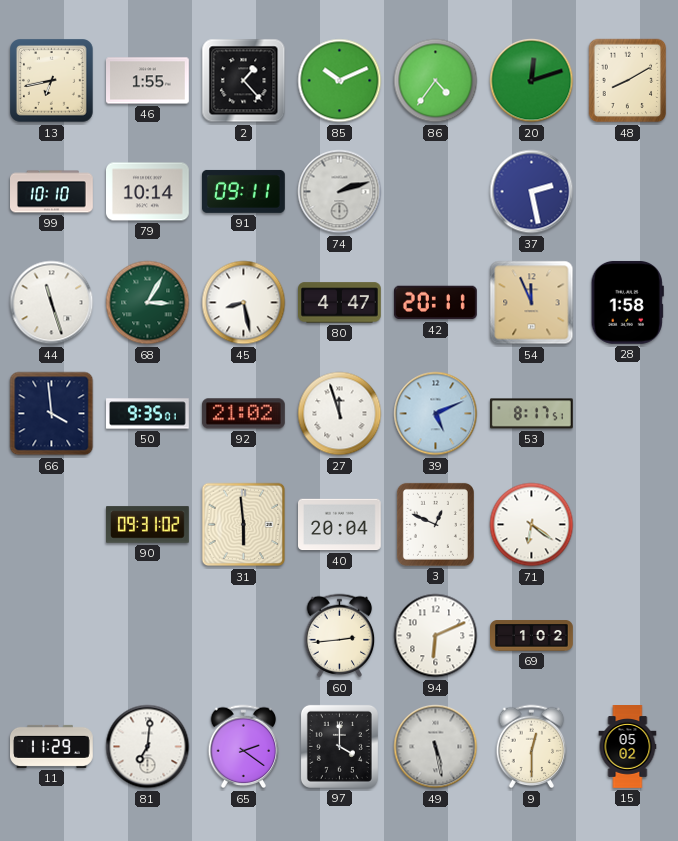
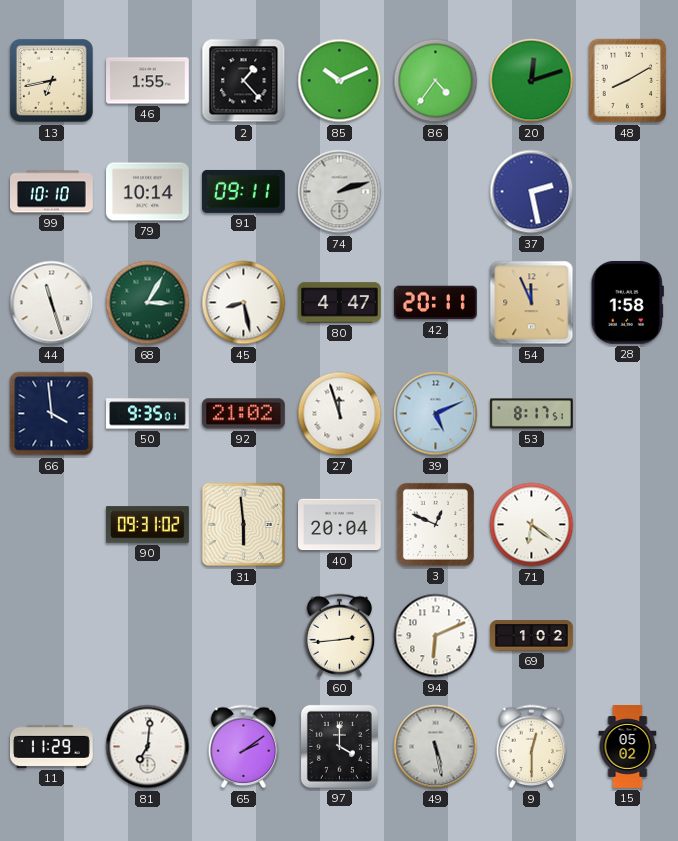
65: 2:21 -> 2:09
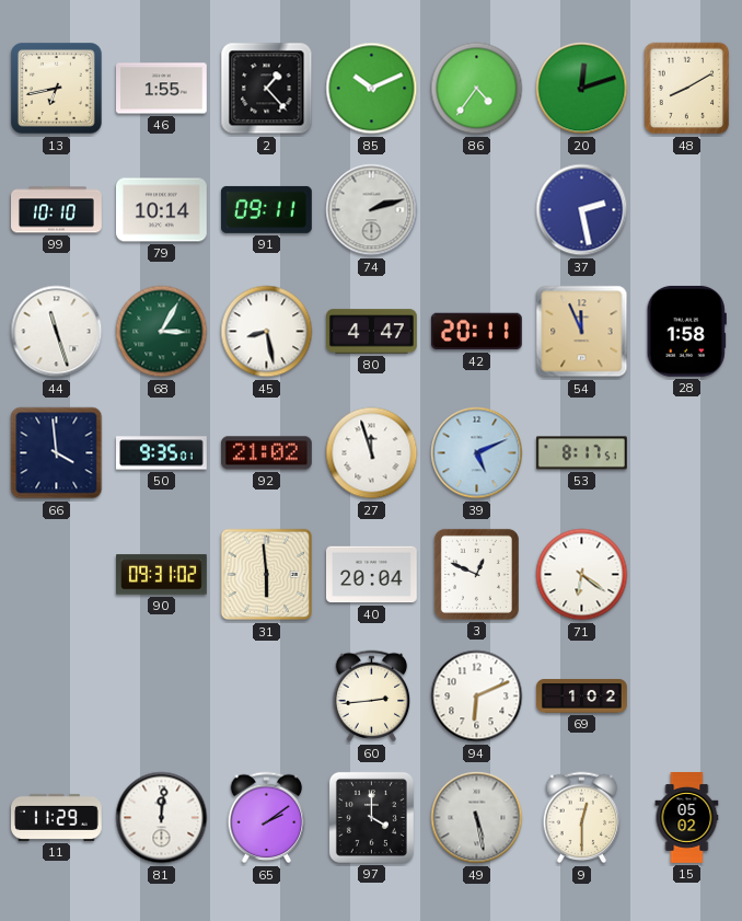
81: 7:01 -> 12:01
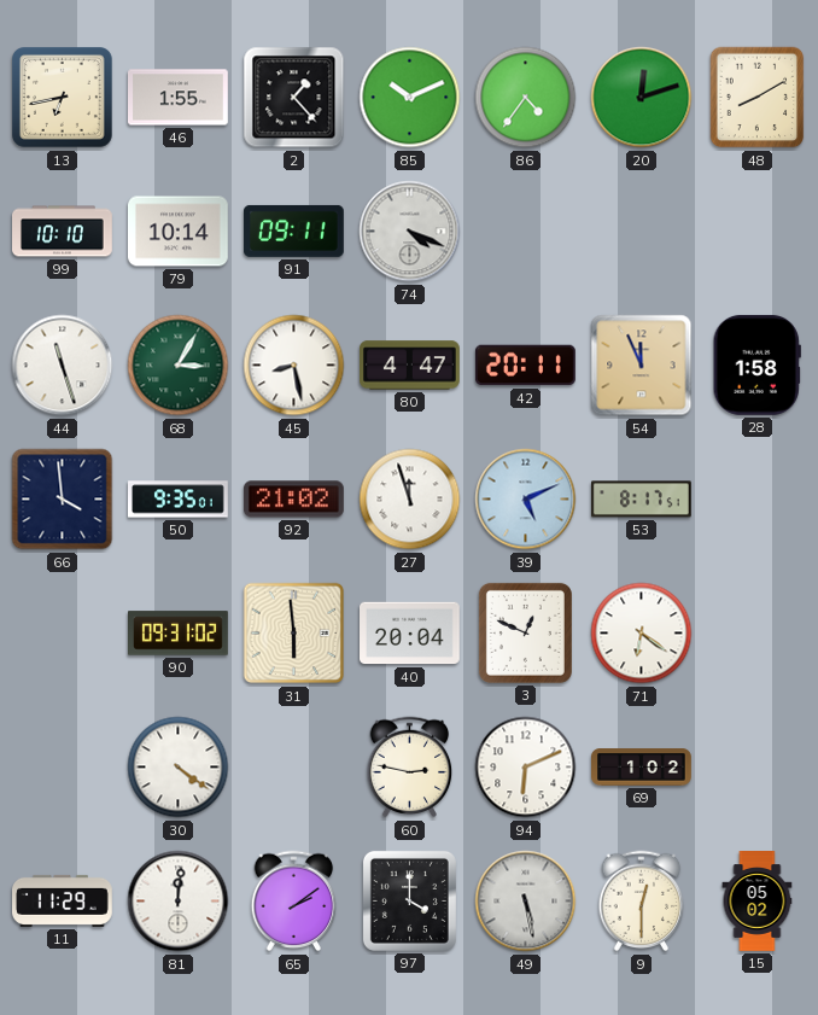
74: 2:12 -> 4:19
37: 2:28 -> none
30: none -> 4:21
60: 2:44 -> 2:47
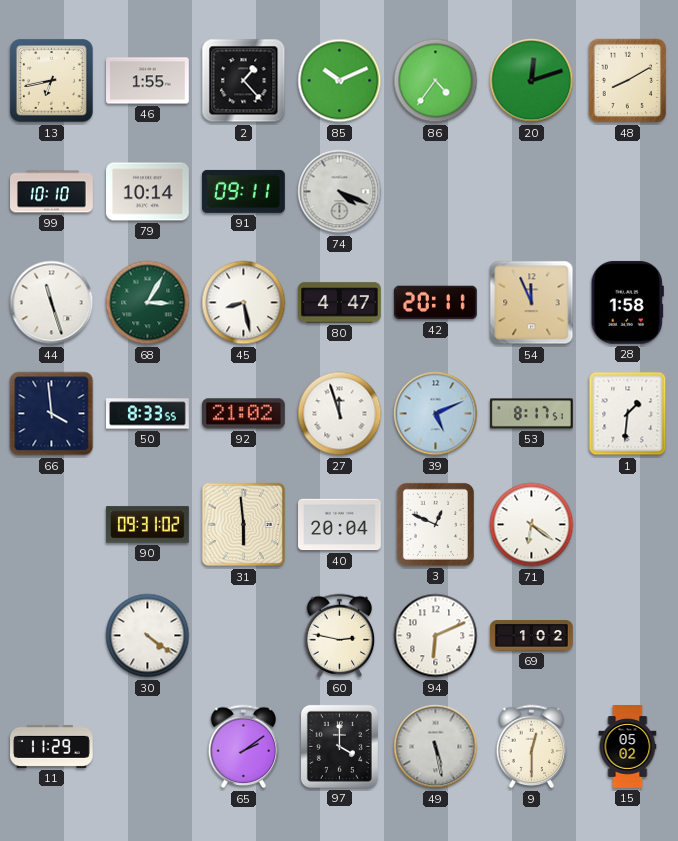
50: 9:35 -> 8:33
1: none -> 1:31
81: 12:01 -> none
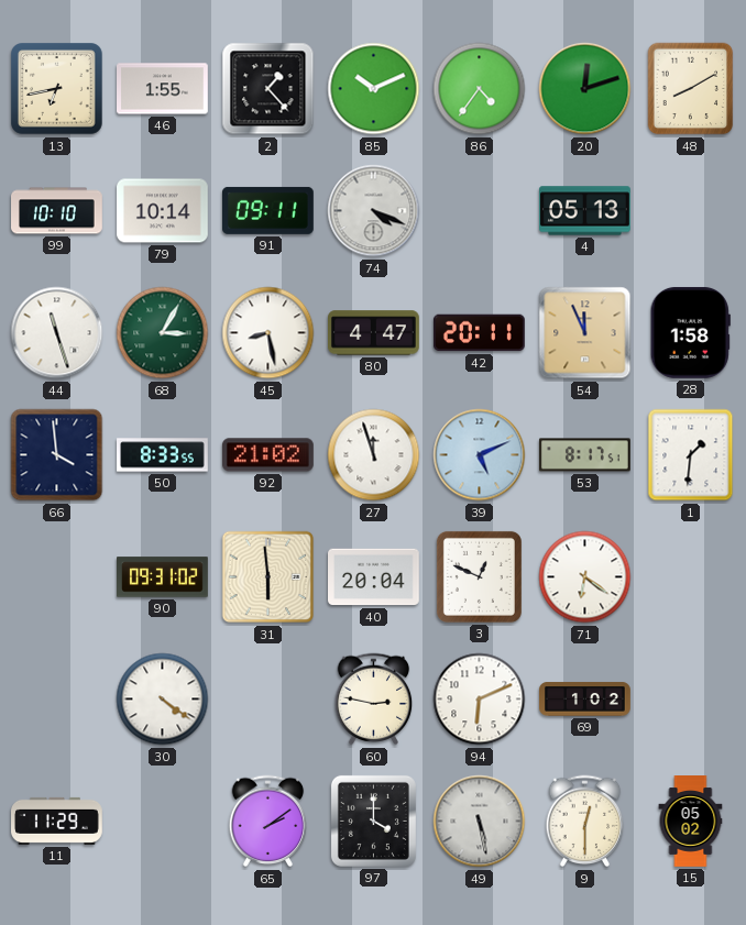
4: none -> 05:13
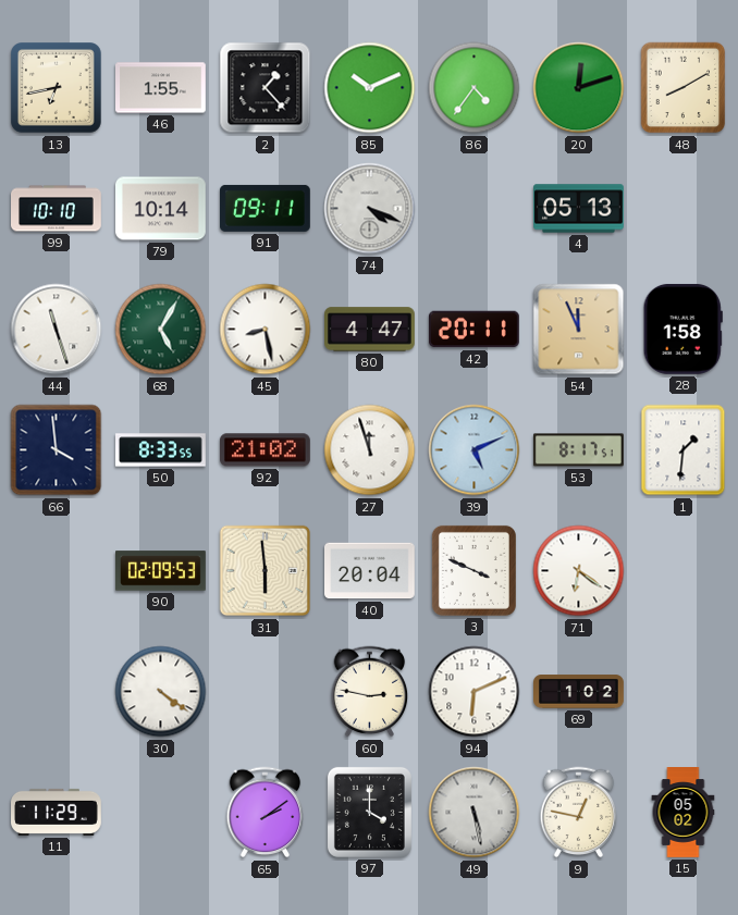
68: 3:05 -> 5:05
90: 09:31 -> 02:09
3: 12:49 -> 3:49
9: 12:30 -> 12:47
